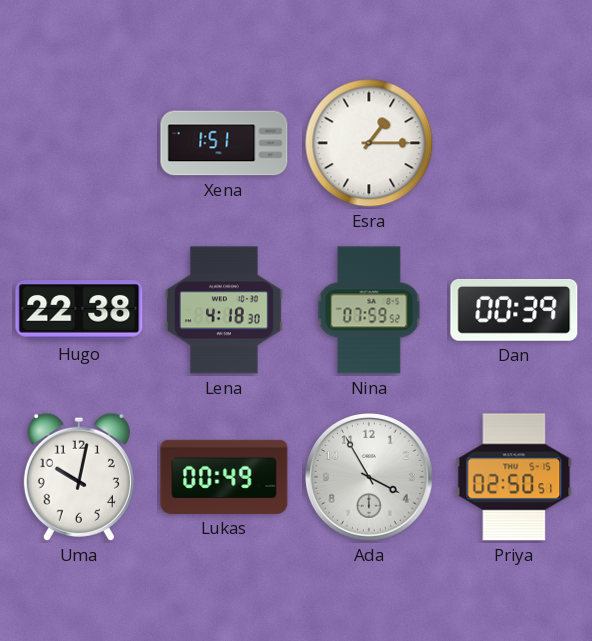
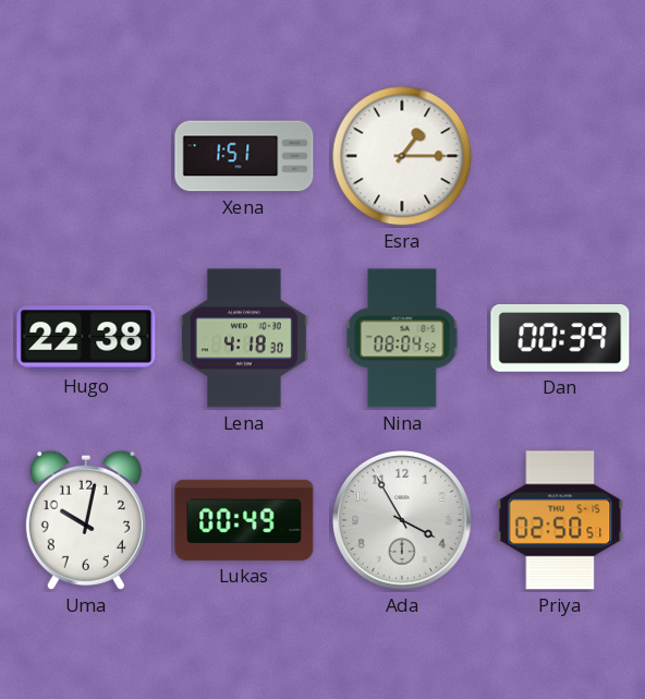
Nina: 07:59 -> 08:04
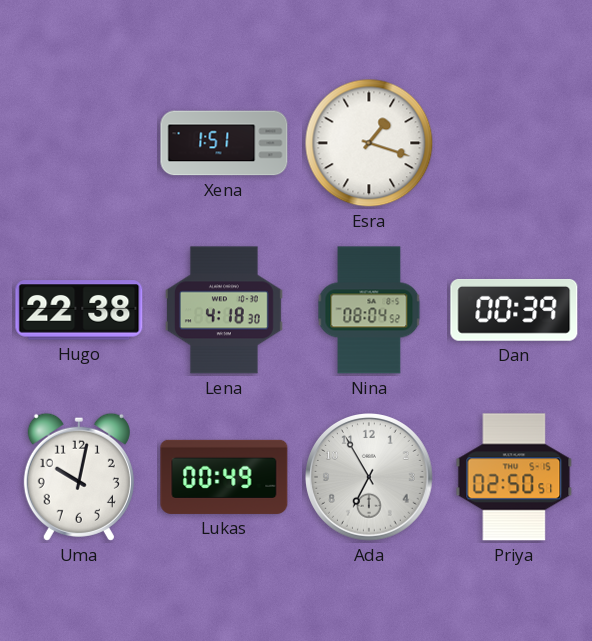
Esra: 1:15 -> 1:18
Ada: 3:55 -> 6:55
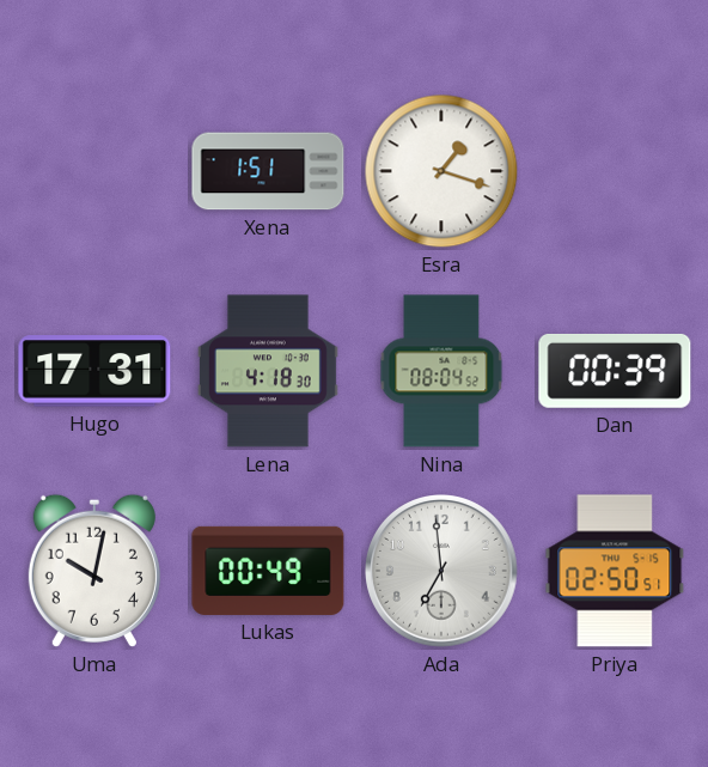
Hugo: 22:38 -> 17:31
Ada: 6:55 -> 6:59
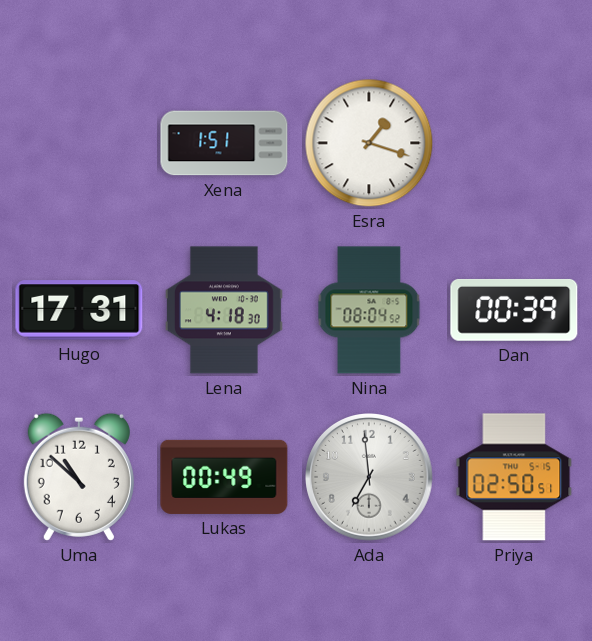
Uma: 10:02 -> 10:52
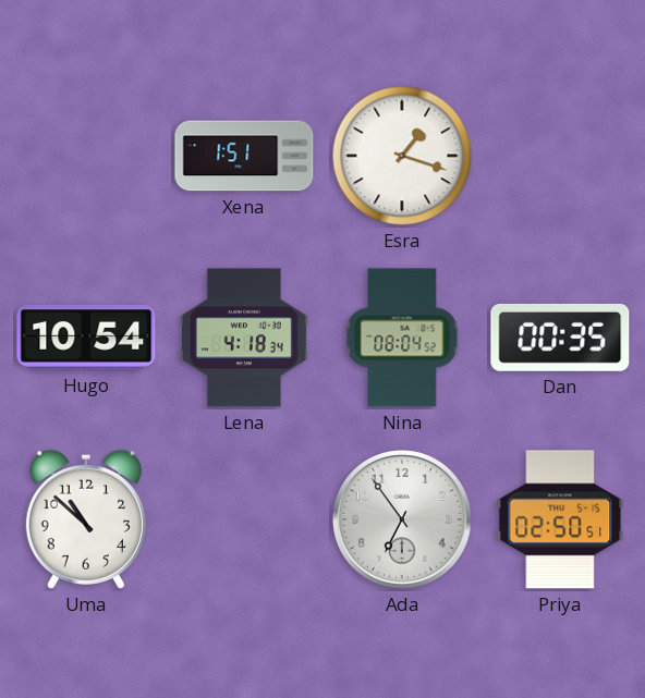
Hugo: 17:31 -> 10:54
Lena: 4:18:30 -> 4:18:34
Dan: 00:39 -> 00:35
Lukas: 00:49 -> none
Ada: 6:59 -> 6:54
